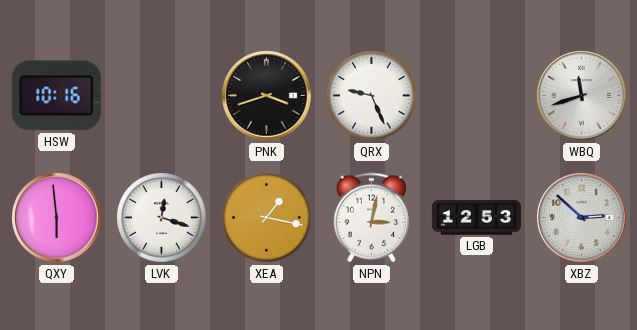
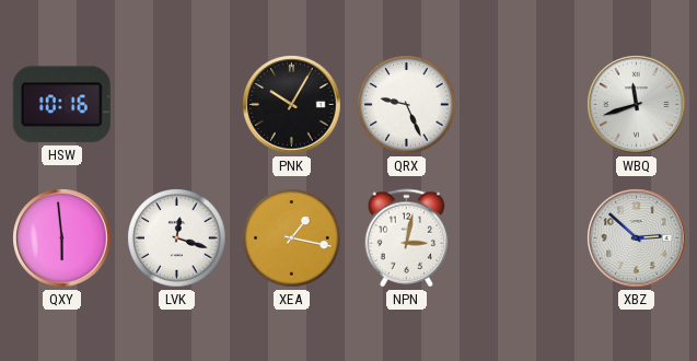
PNK: 3:42 -> 10:05
LGB: 12:53 -> none
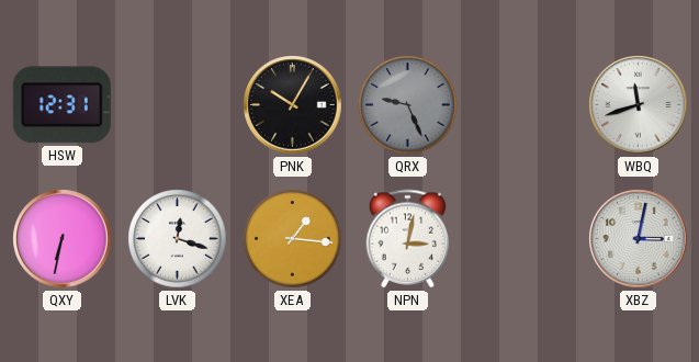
HSW: 10:16 -> 12:31
QRX dial: white -> grey
QXY: 5:59 -> 6:32
XEA: 1:17 -> 1:16
XBZ: 2:52 -> 3:02
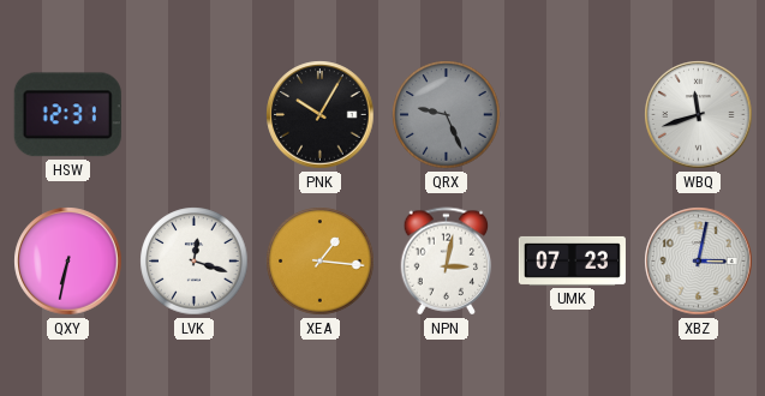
UMK: none -> 07:23
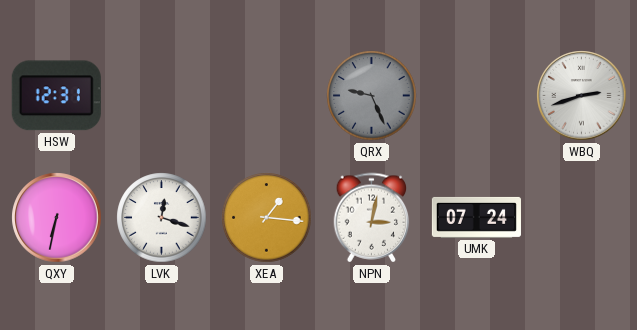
PNK: 10:05 -> none
WBQ: 11:42 -> 2:42
UMK: 07:23 -> 07:24
XBZ: 3:02 -> none
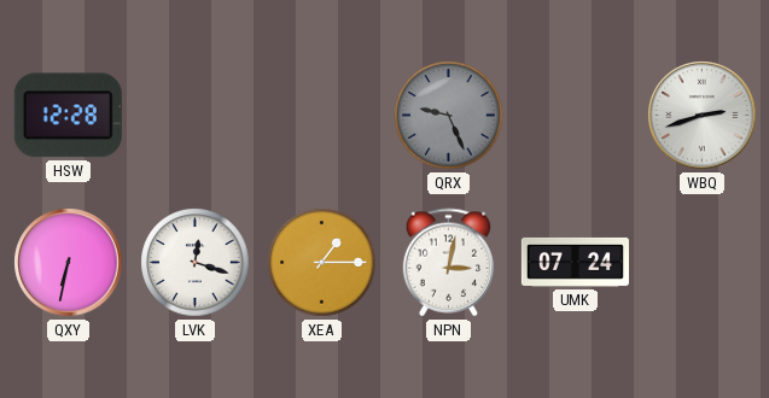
HSW: 12:31 -> 12:28
XEA: 1:16 -> 1:15
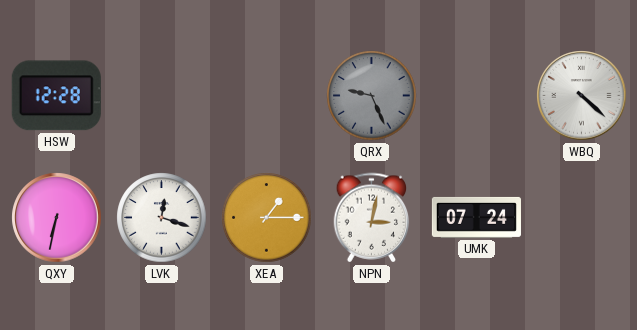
WBQ: 2:42 -> 4:22
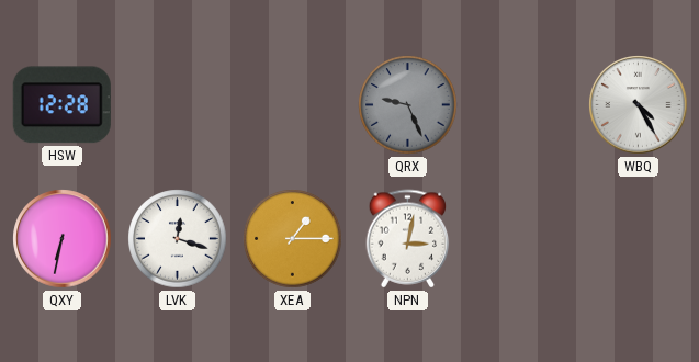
WBQ: 4:22 -> 4:25
UMK: 07:24 -> none
